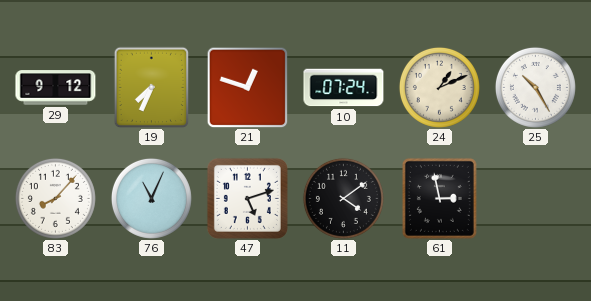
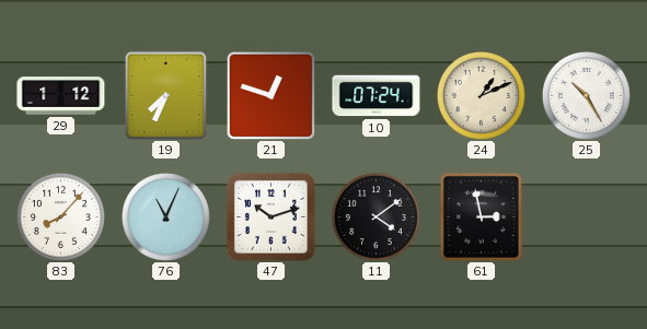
29: 9:12 -> 1:12
47: 5:12 -> 10:12
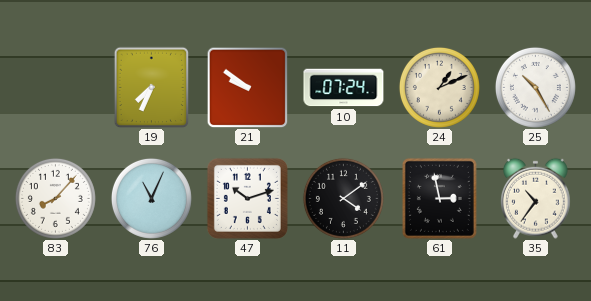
29: 1:12 -> none
21: 12:48 -> 9:51
35: none -> 10:36
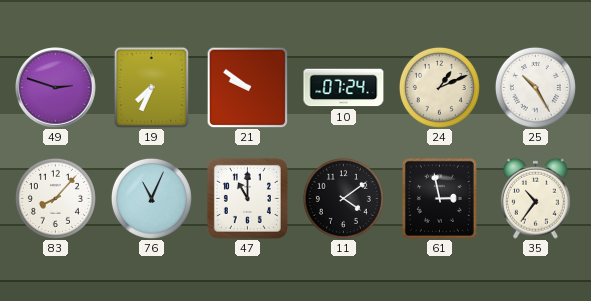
49: none -> 2:48
47: 10:12 -> 11:00
